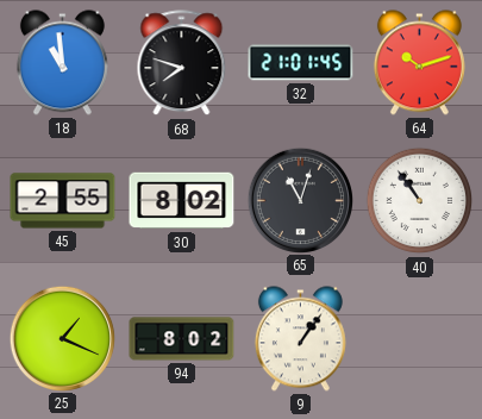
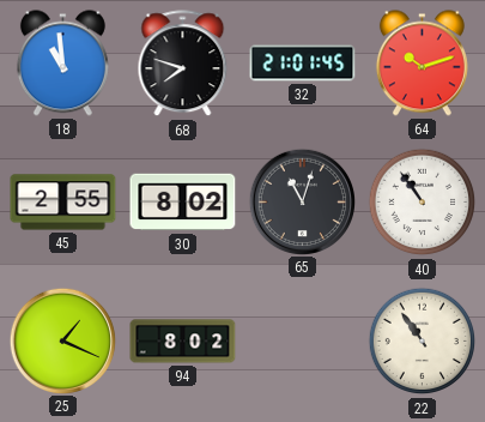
9: 1:06 -> none
22: none -> 10:54
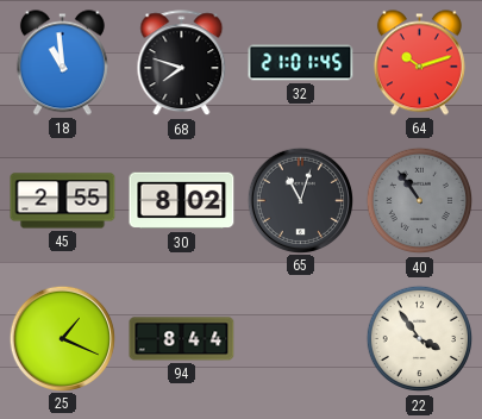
40 dial: white -> grey
94: 8:02 -> 8:44
22: 10:54 -> 3:54
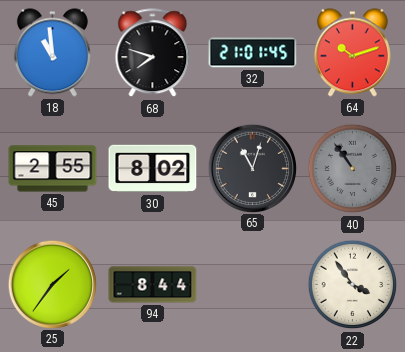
25: 1:19 -> 1:36
